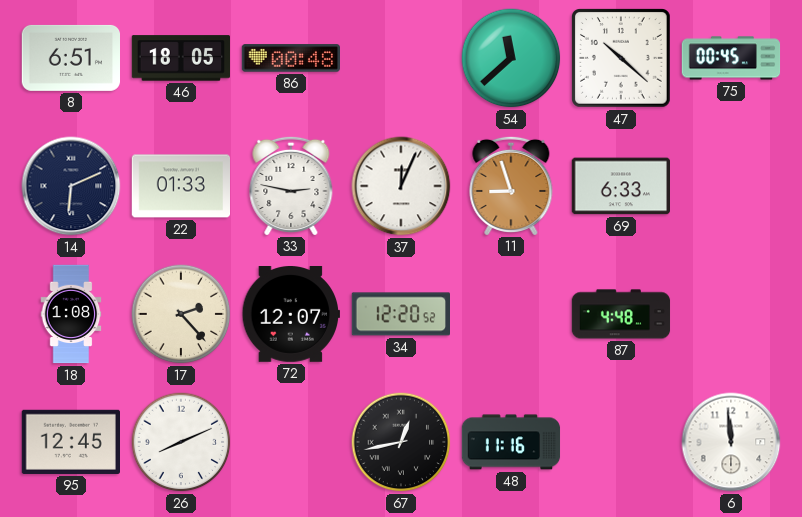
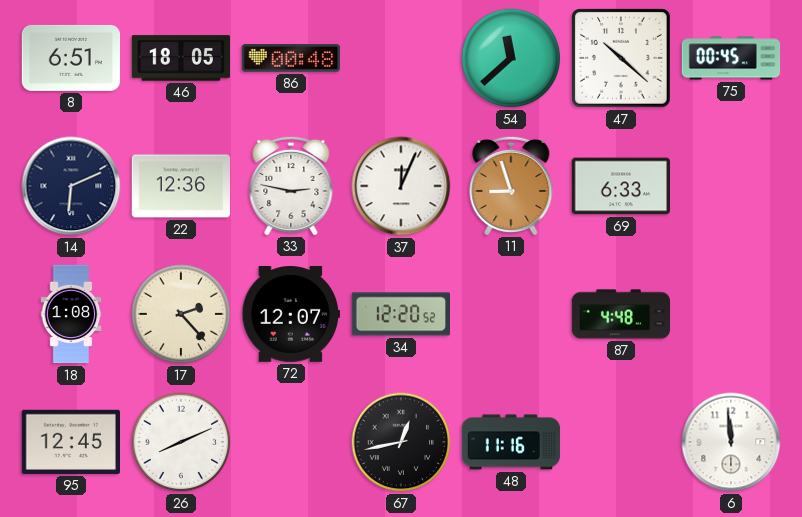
22: 01:33 -> 12:36
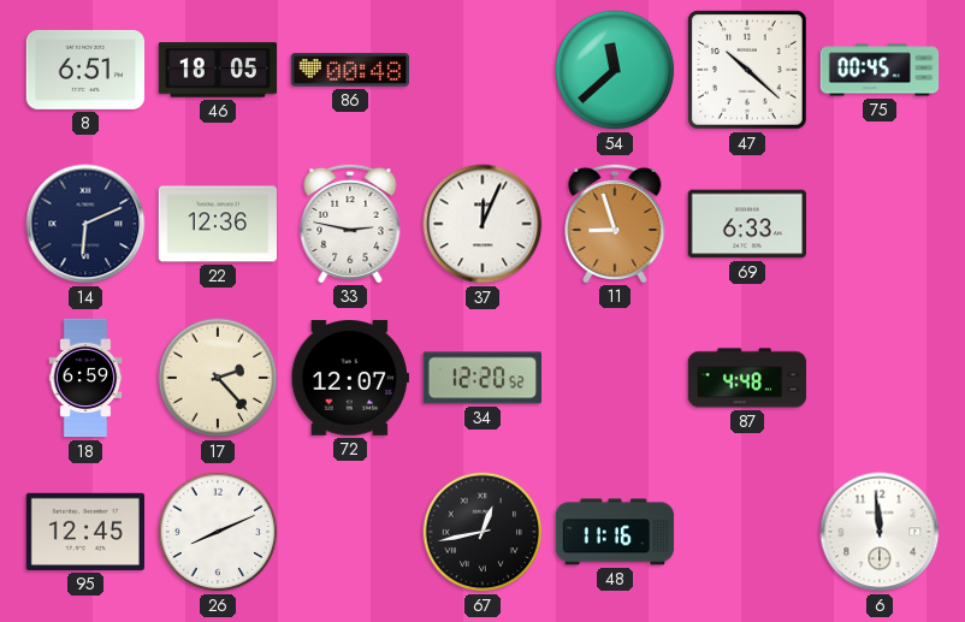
18: 1:08 -> 6:59
